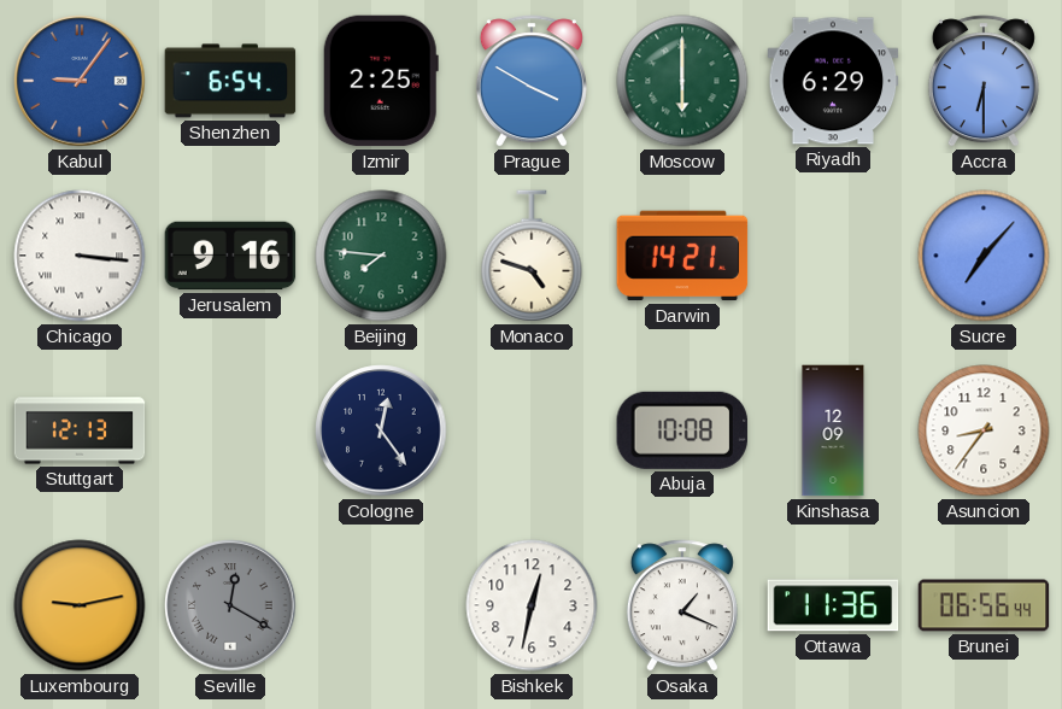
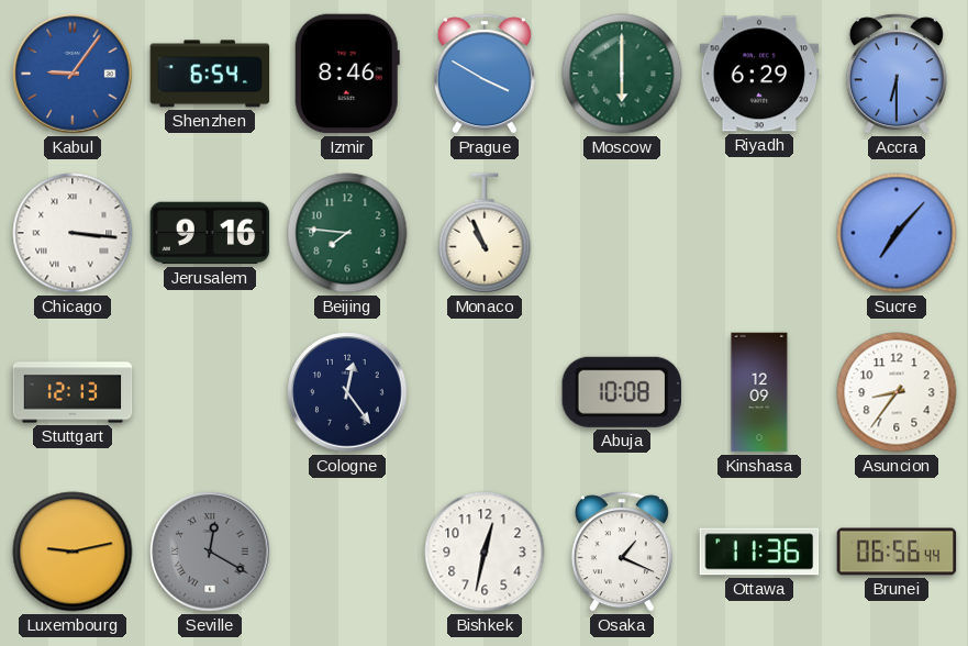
Izmir: 2:25 -> 8:46
Monaco: 4:48 -> 10:56
Darwin: 14:21 -> none
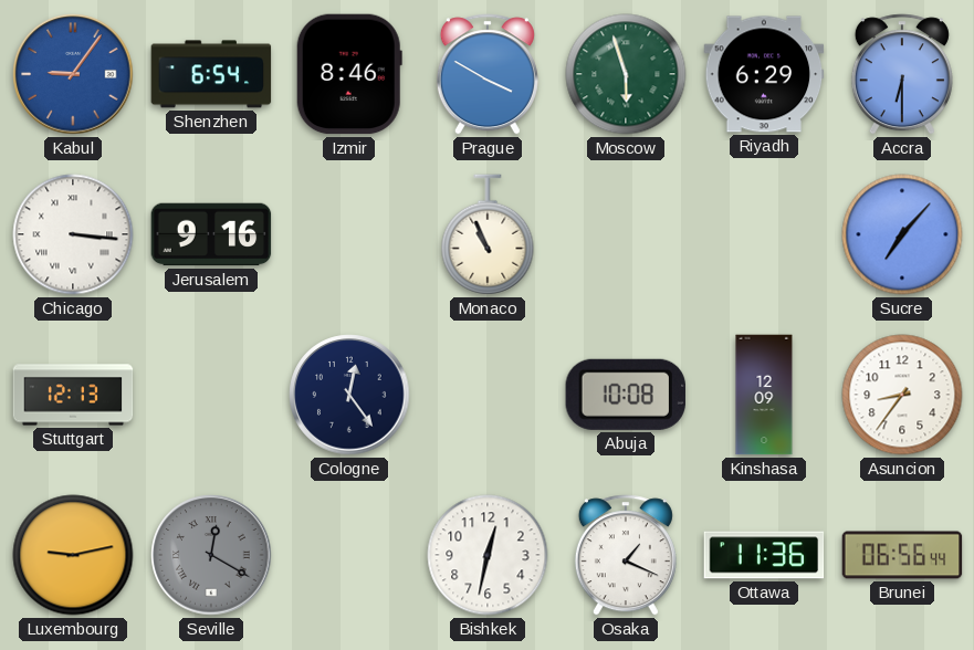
Moscow: 6:00 -> 5:57
Beijing: 7:46 -> none
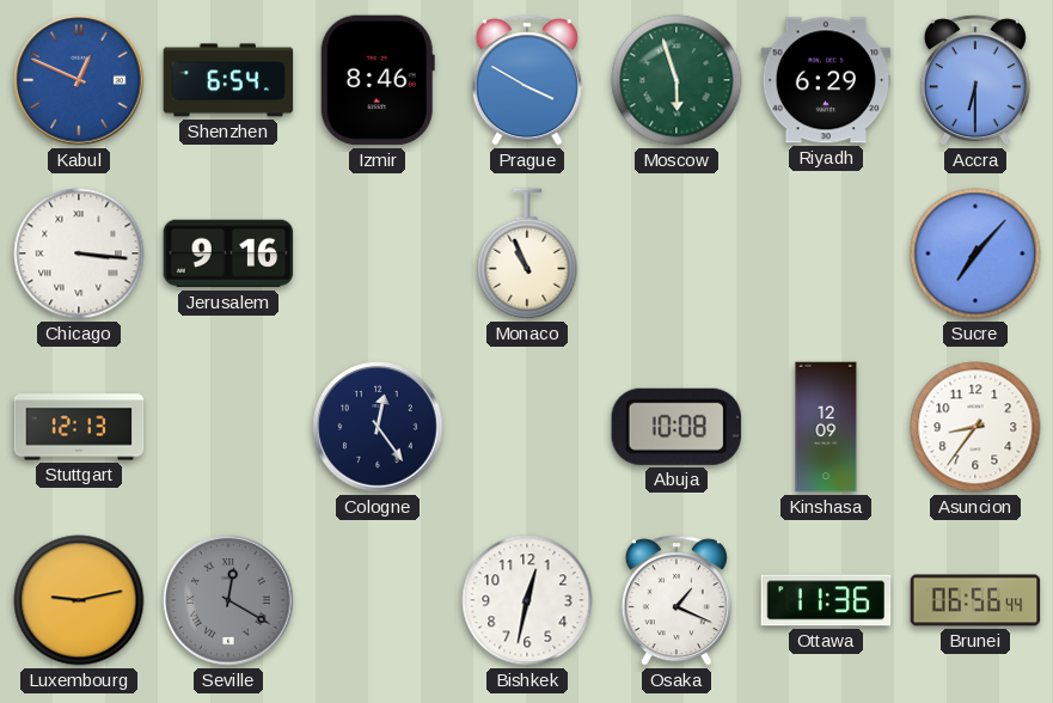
Kabul: 9:06 -> 12:49
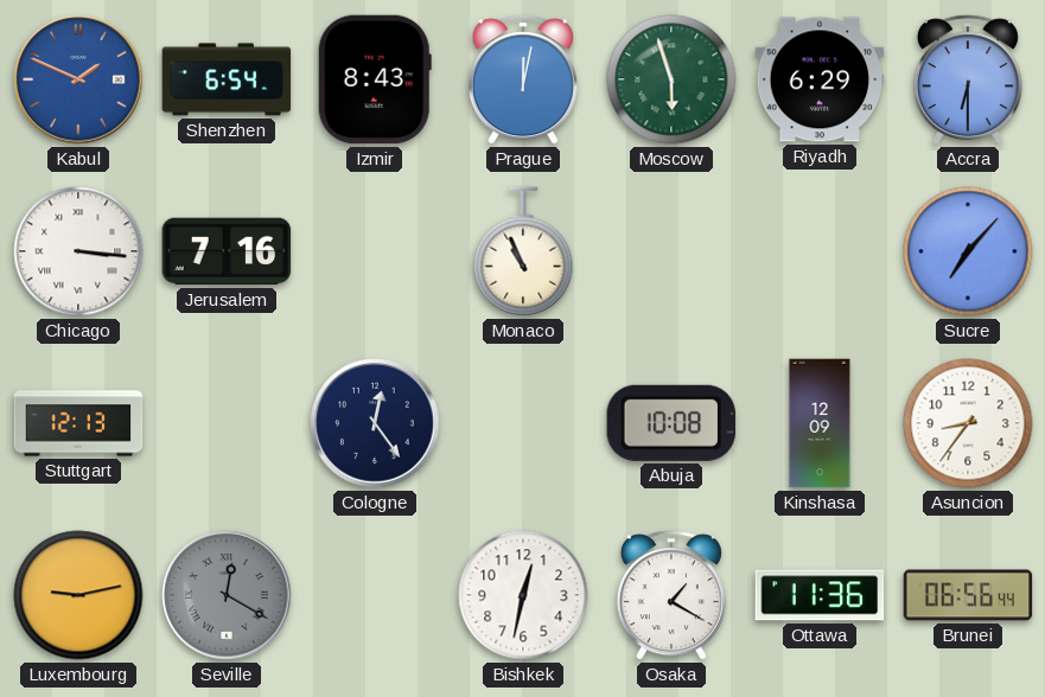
Kabul: 12:49 -> 1:49
Izmir: 8:46 -> 8:43
Prague: 3:50 -> 12:02
Jerusalem: 9:16 -> 7:16
Osaka: 1:19 -> 1:20
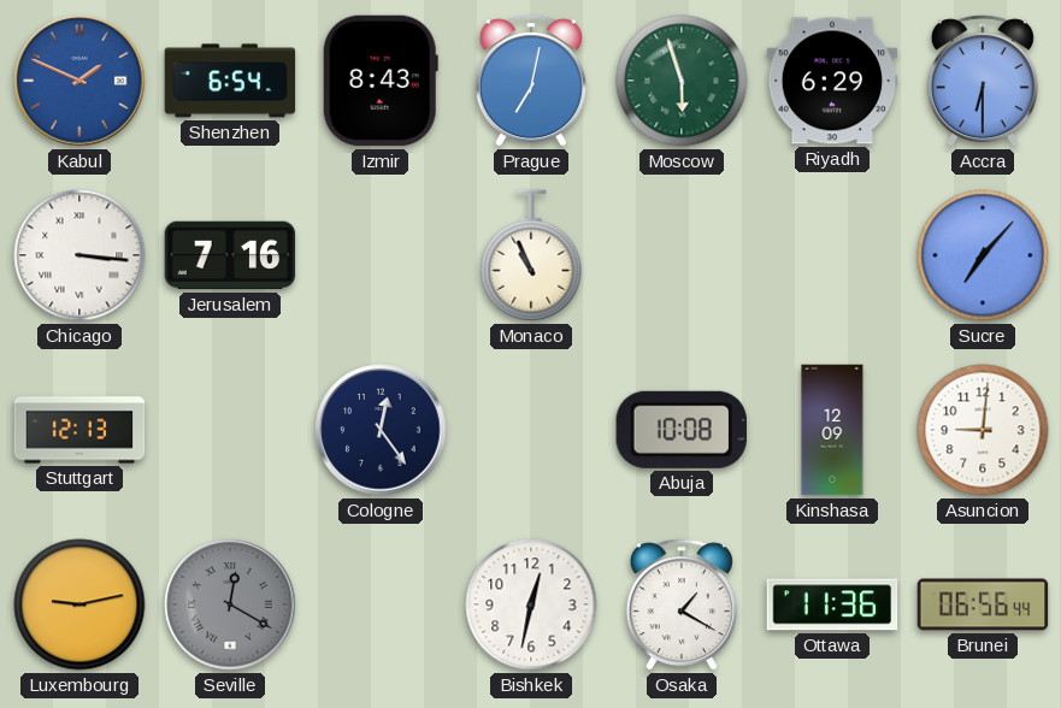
Prague: 12:02 -> 7:02
Asuncion: 8:36 -> 9:01
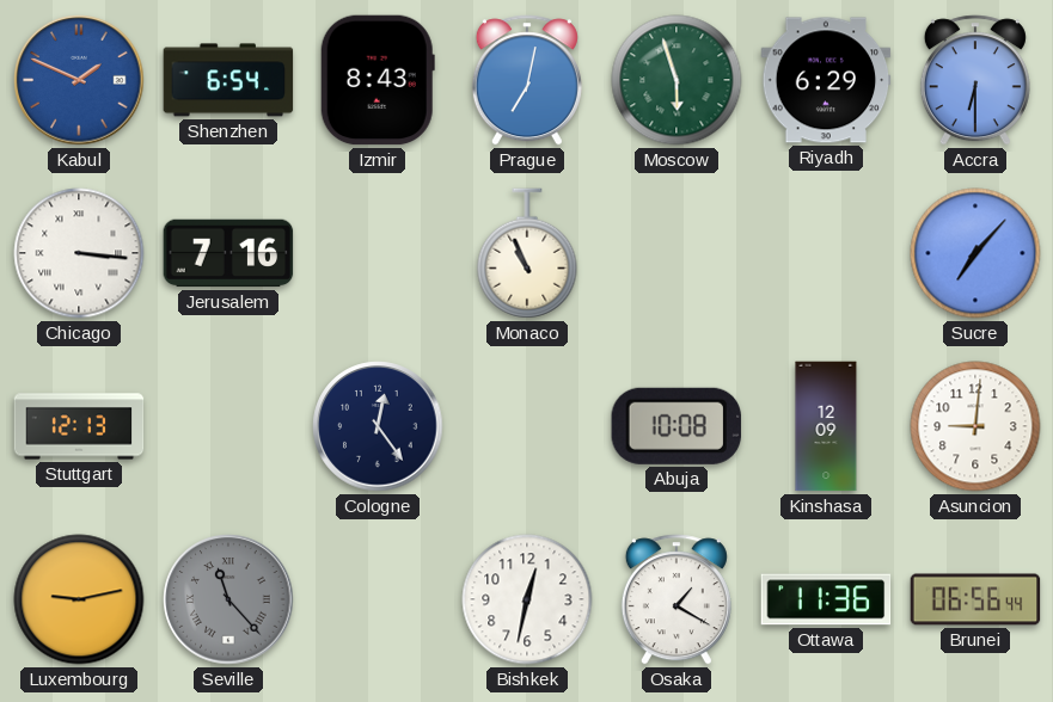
Seville: 12:20 -> 11:23
